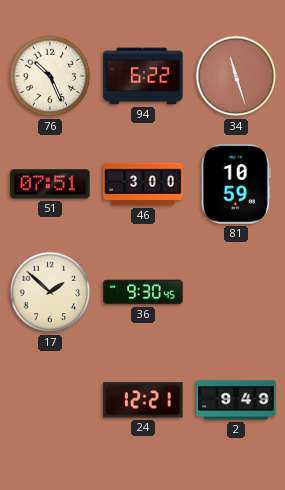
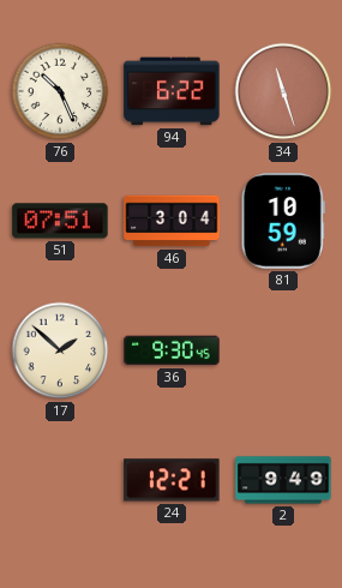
46: 3:00 -> 3:04
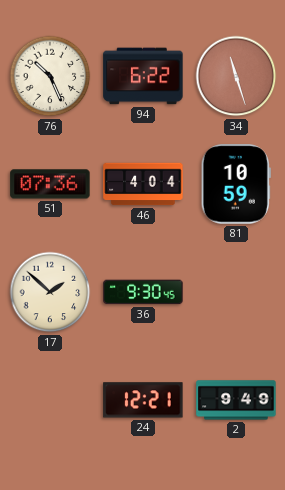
51: 07:51 -> 07:36
46: 3:04 -> 4:04
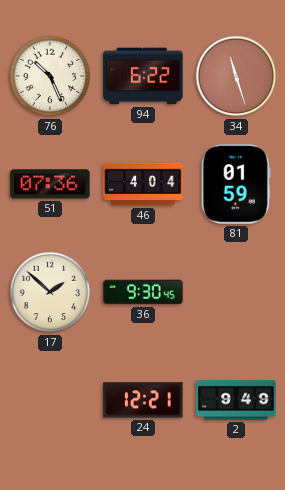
81: 10:59 -> 01:59
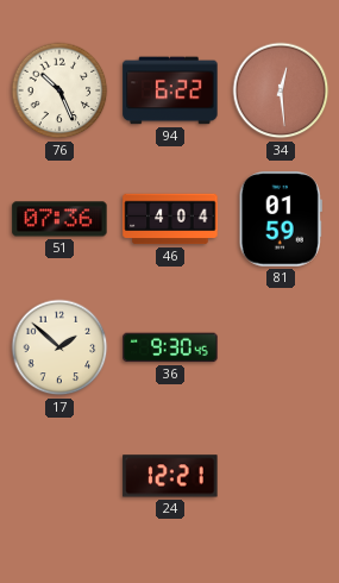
34: 11:27 -> 12:29
2: 9:49 -> none
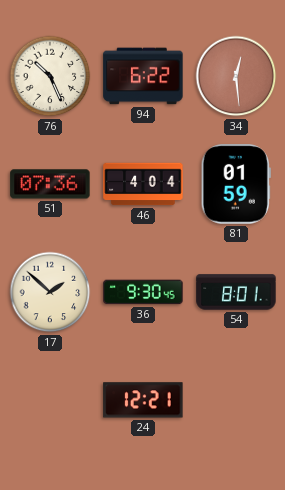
54: none -> 8:01
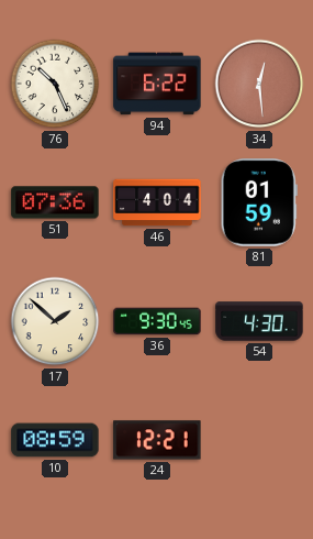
54: 8:01 -> 4:30
10: none -> 08:59
